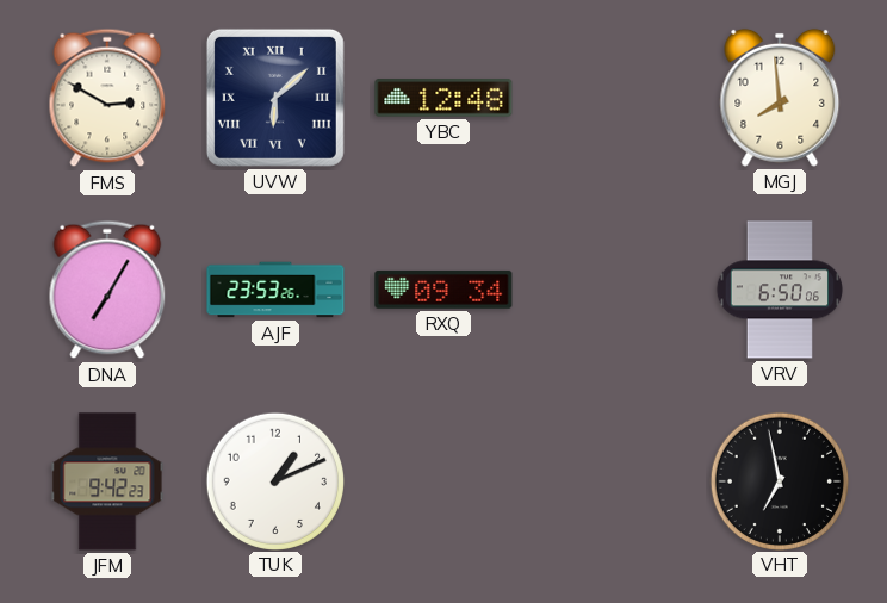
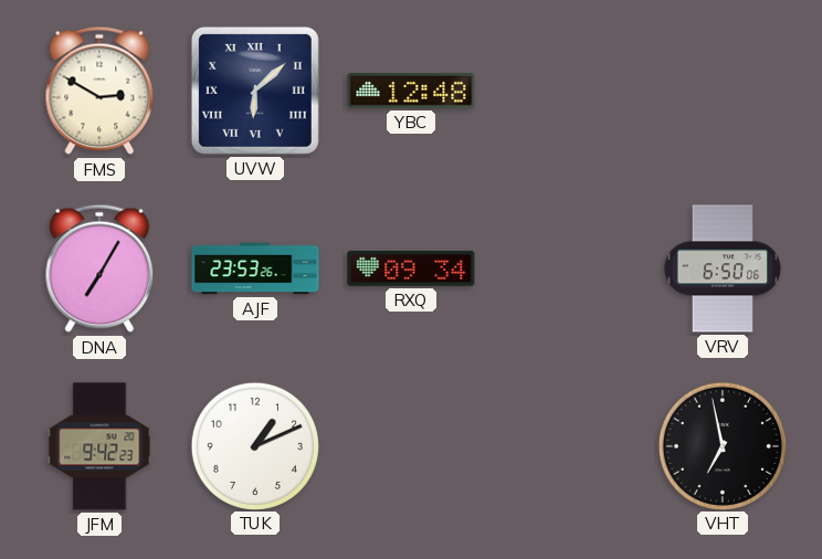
MGJ: 7:59 -> none
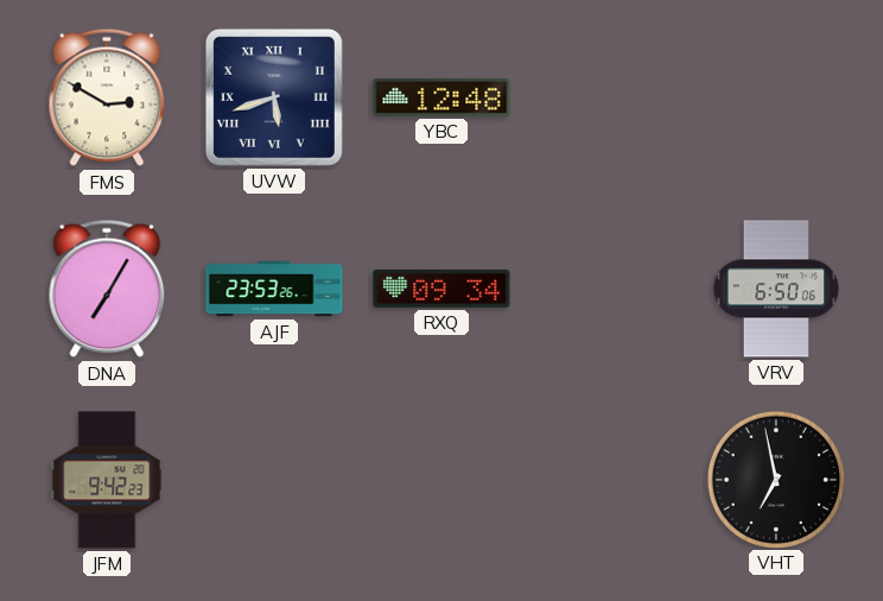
UVW: 6:08 -> 5:42
TUK: 1:11 -> none
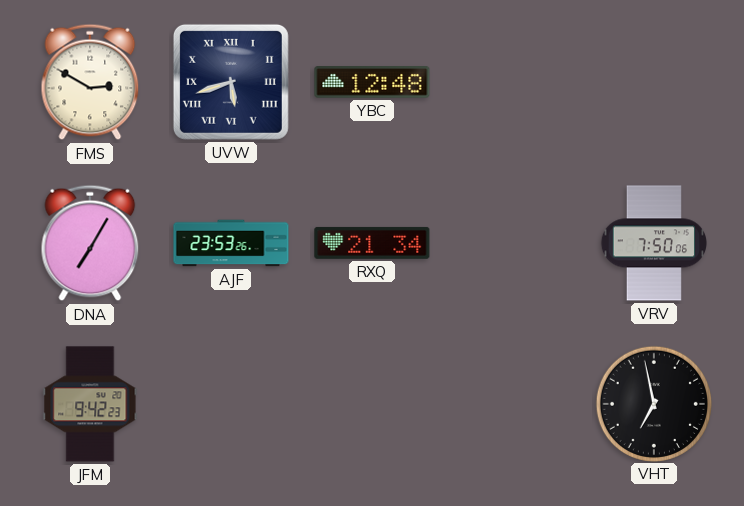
RXQ: 09:34 -> 21:34
VRV: 6:50 -> 7:50
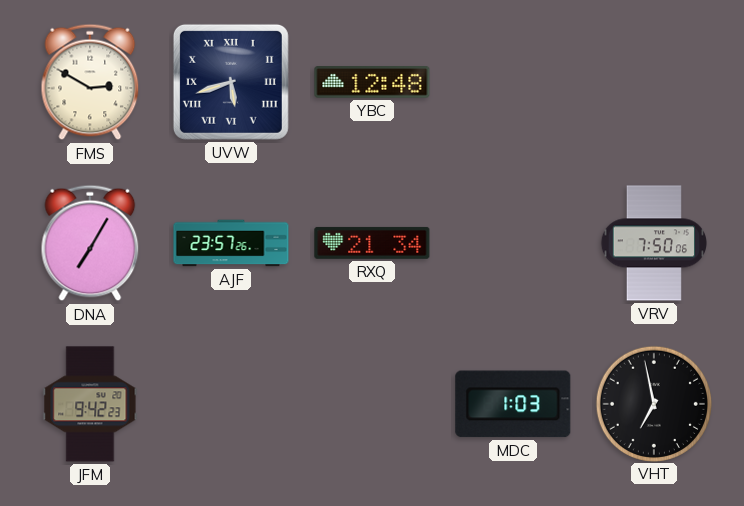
AJF: 23:53 -> 23:57
MDC: none -> 1:03
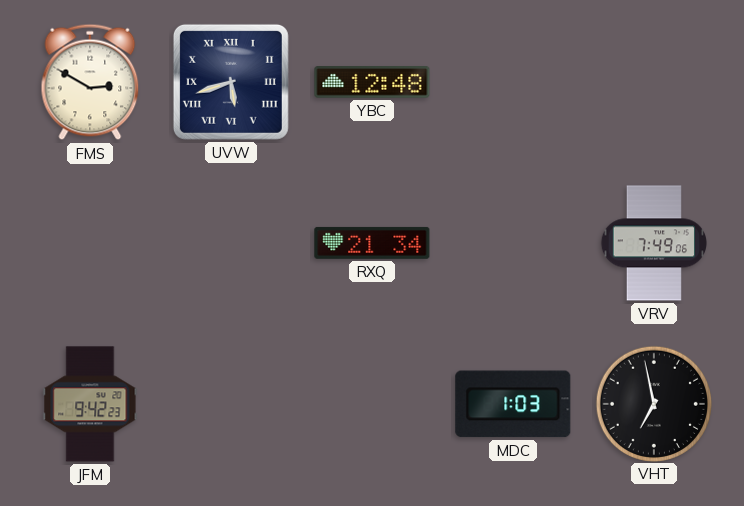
DNA: 7:05 -> none
AJF: 23:57 -> none
VRV: 7:50 -> 7:49
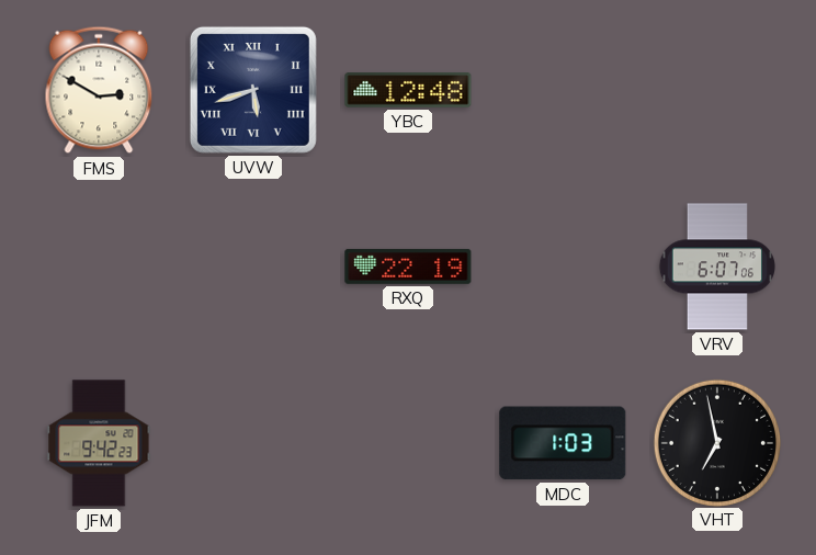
RXQ: 21:34 -> 22:19
VRV: 7:49 -> 6:07
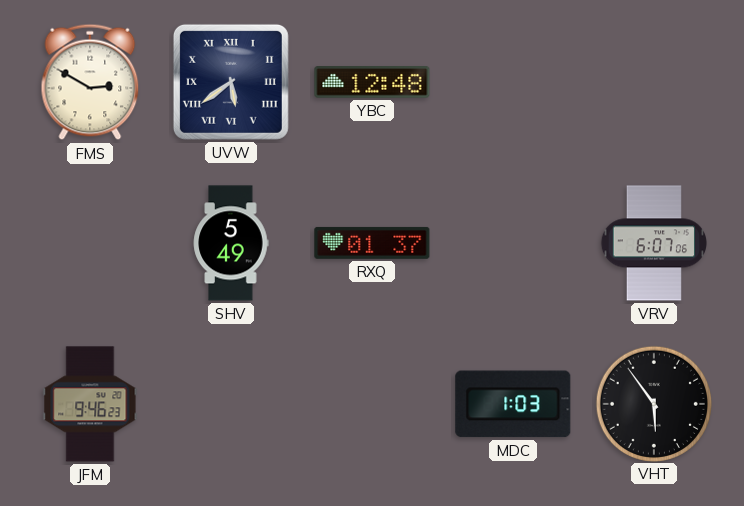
UVW: 5:42 -> 5:39
SHV: none -> 5:49
RXQ: 22:19 -> 01:37
JFM: 9:42 -> 9:46
VHT: 6:58 -> 5:54
